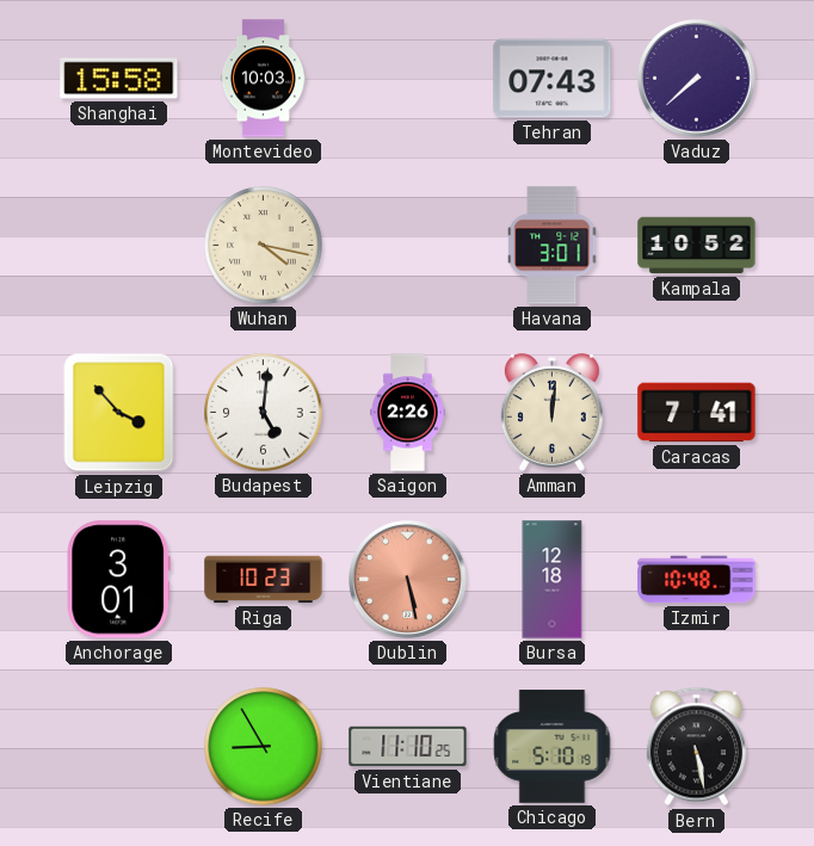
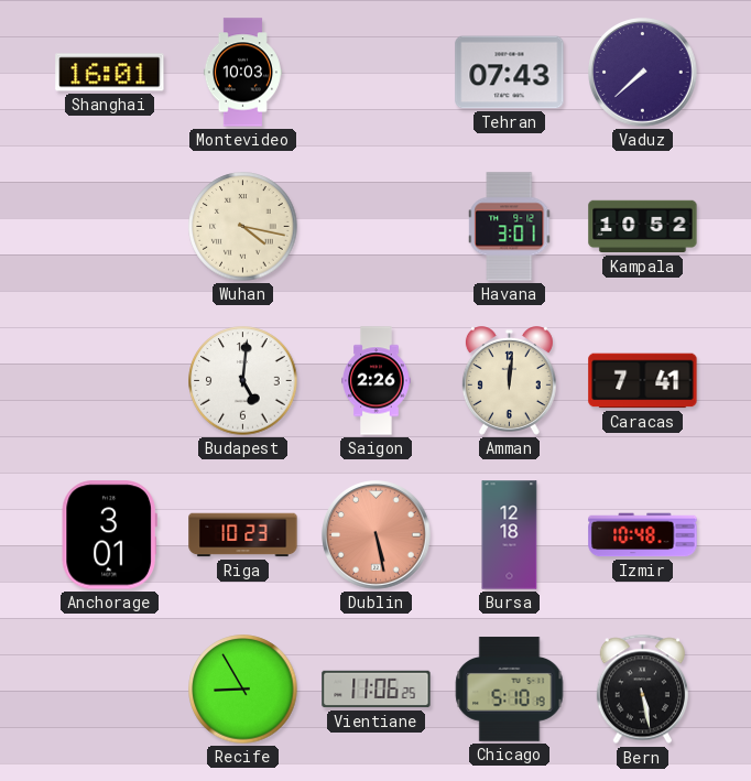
Shanghai: 15:58 -> 16:01
Leipzig: 3:53 -> none
Vientiane: 11:10 -> 11:06
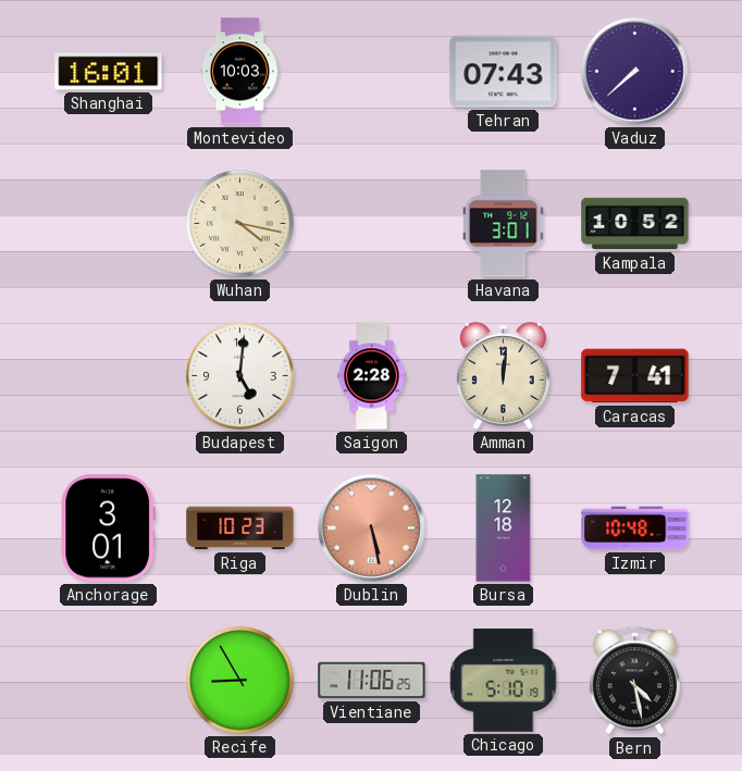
Saigon: 2:26 -> 2:28
Bern: 5:28 -> 4:28
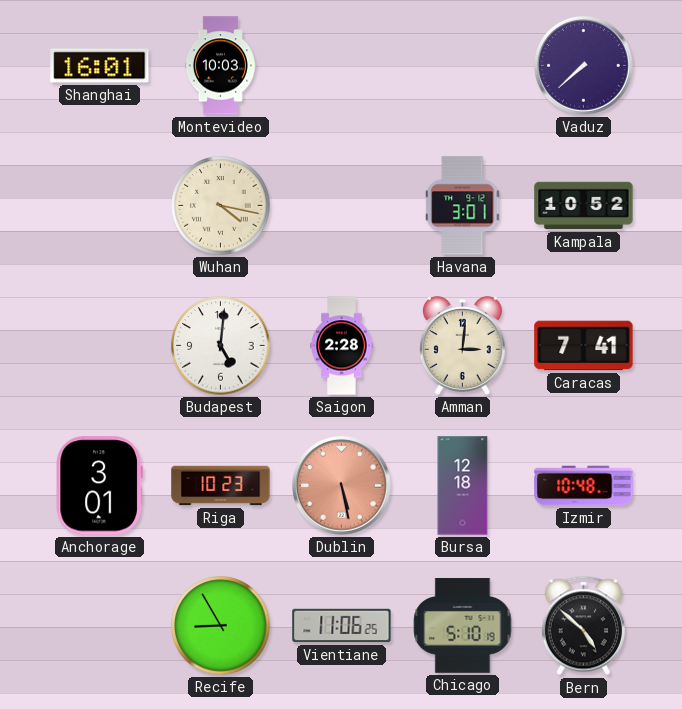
Tehran: 07:43 -> none
Amman: 12:01 -> 3:01
Bern: 4:28 -> 4:52
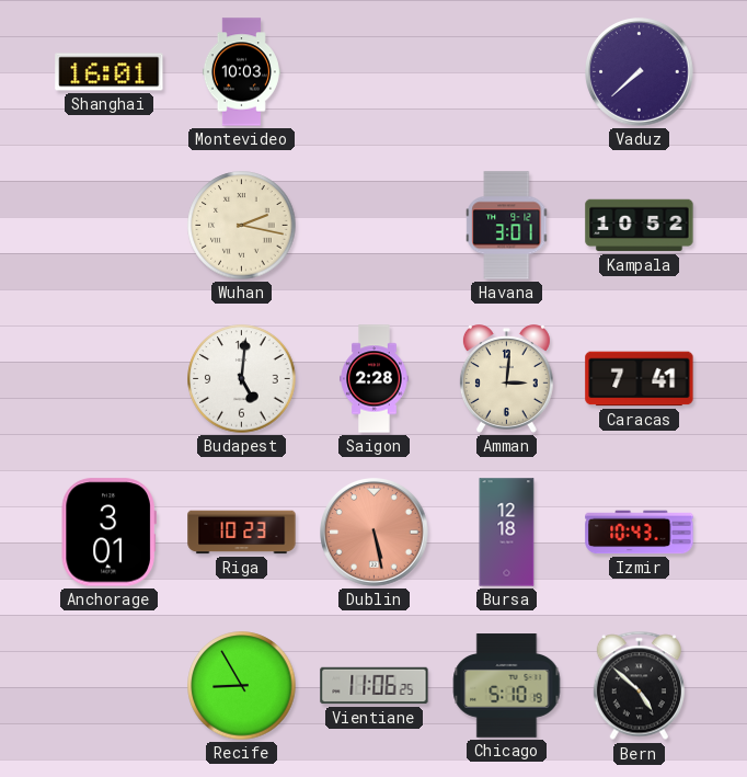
Wuhan: 4:17 -> 2:17
Izmir: 10:48 -> 10:43
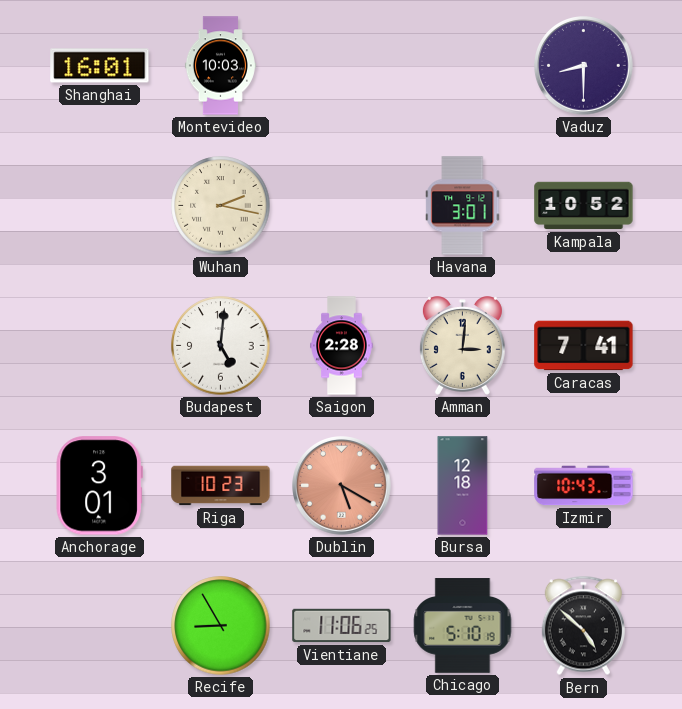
Vaduz: 7:38 -> 8:30
Dublin: 5:28 -> 5:20
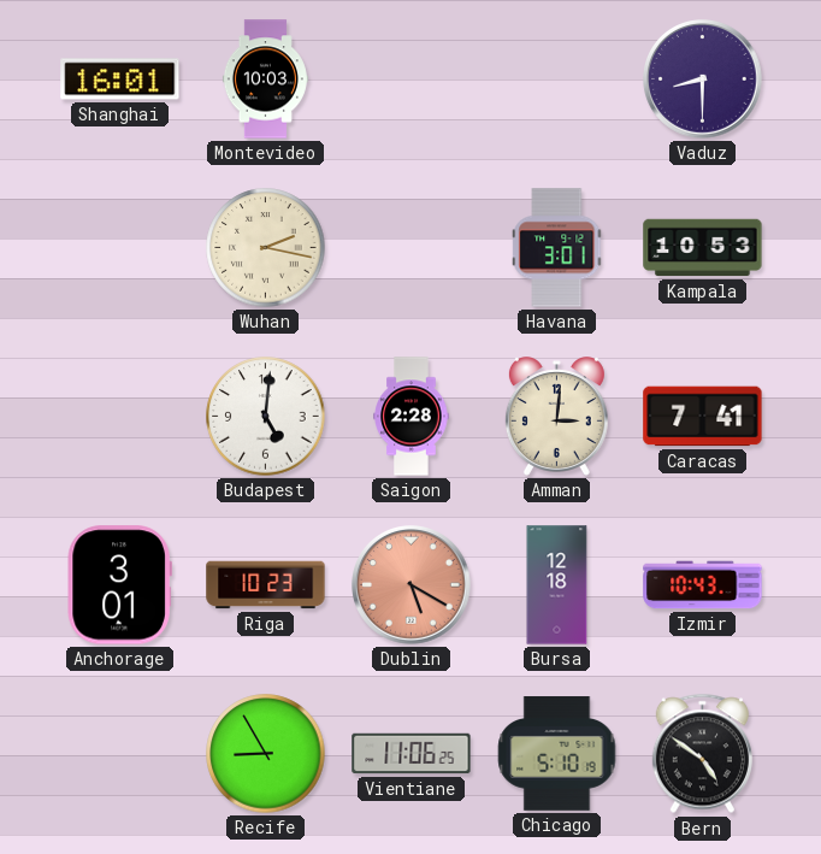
Kampala: 10:52 -> 10:53
Bern: 4:52 -> 4:51
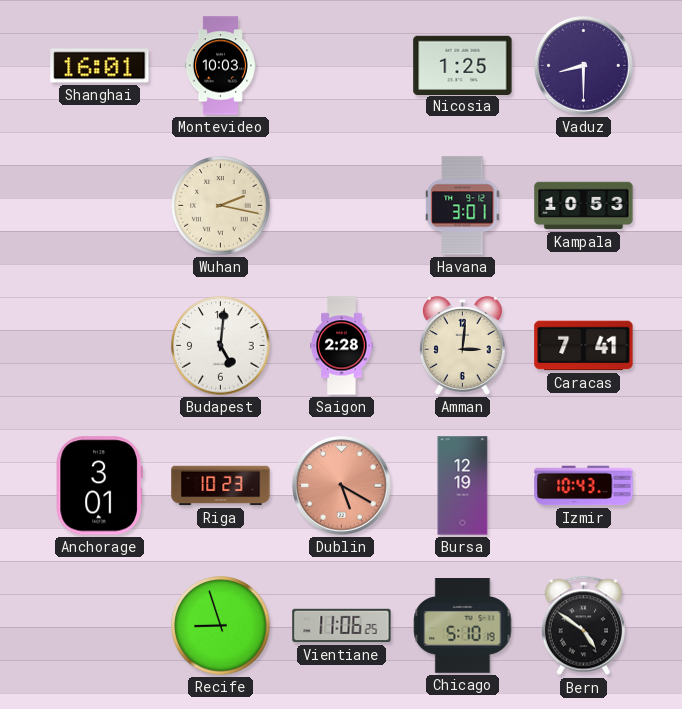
Nicosia: none -> 1:25
Bursa: 12:18 -> 12:19
Recife: 8:55 -> 8:57
